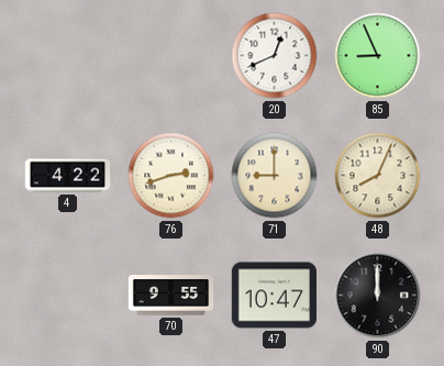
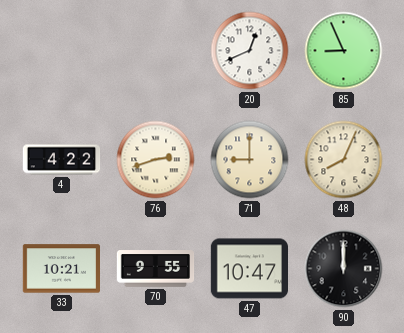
33: none -> 10:21
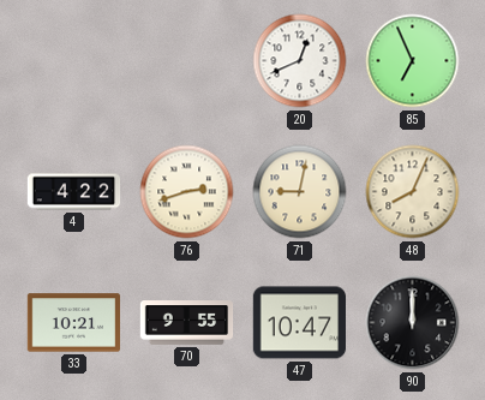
85: 8:56 -> 6:56
71: 9:00 -> 9:02
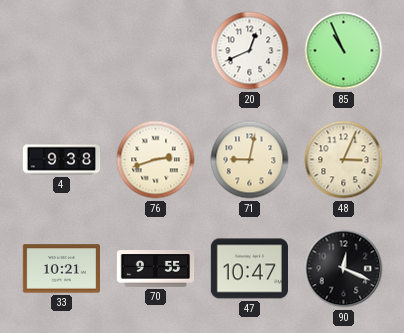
85: 6:56 -> 10:56
4: 4:22 -> 9:38
48: 8:04 -> 3:04
90: 12:00 -> 12:19
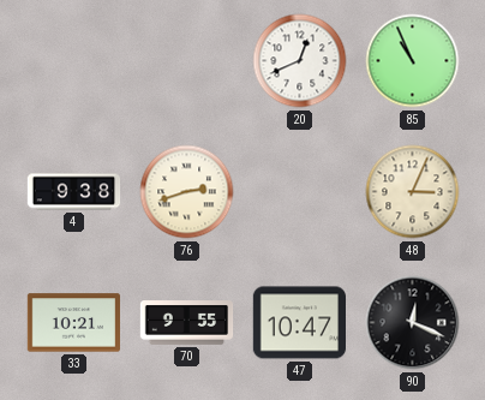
71: 9:02 -> none
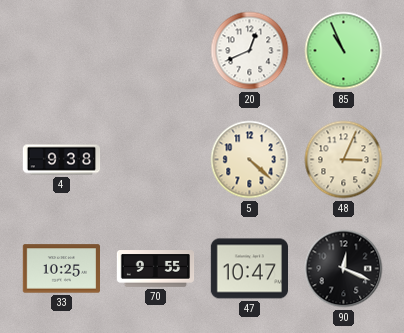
76: 2:42 -> none
5: none -> 4:22
33: 10:21 -> 10:25
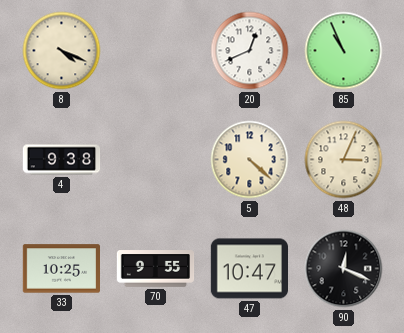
8: none -> 4:19
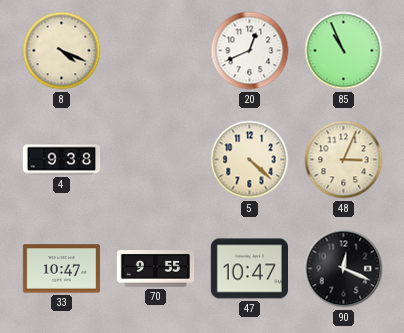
33: 10:25 -> 10:47
